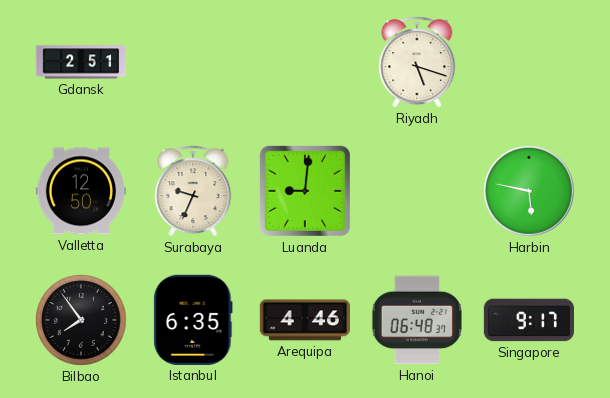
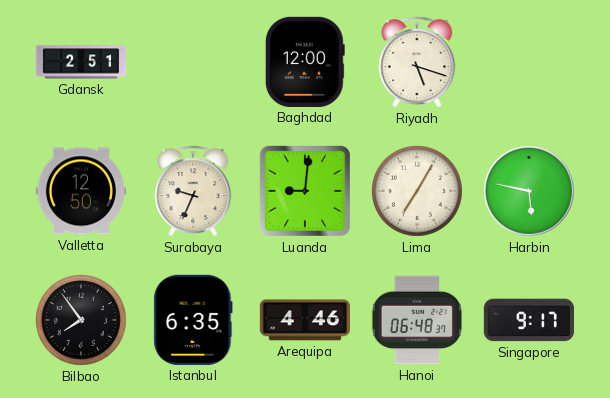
Baghdad: none -> 12:00
Lima: none -> 7:05
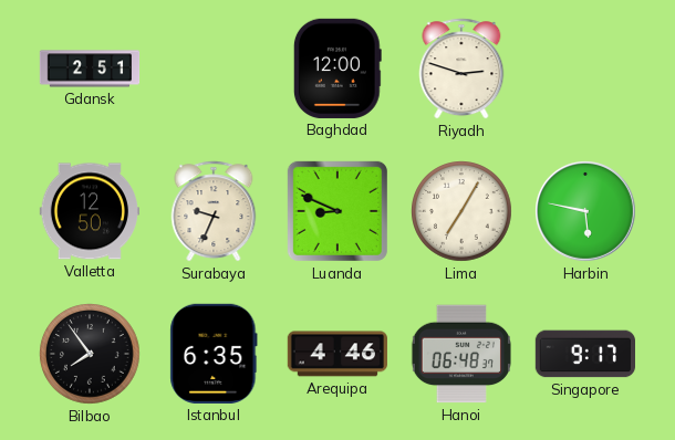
Riyadh: 5:18 -> 2:48
Luanda: 9:01 -> 8:49
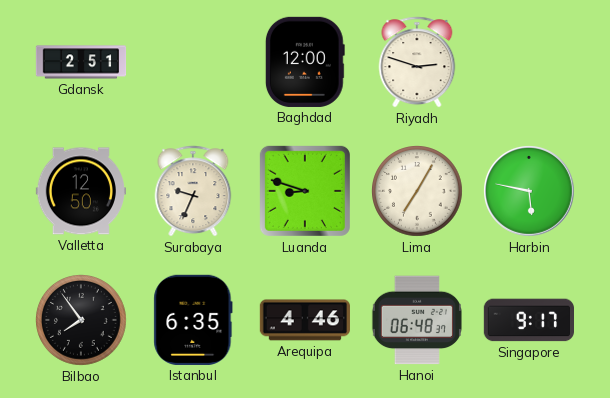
Luanda: 8:49 -> 8:48
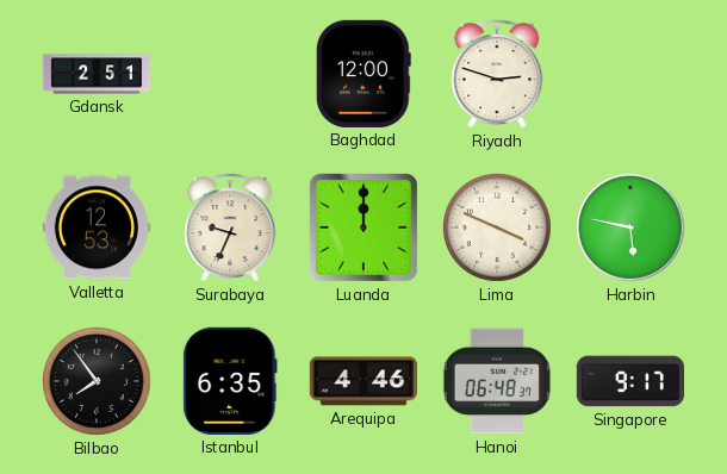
Valletta: 12:50 -> 12:53
Luanda: 8:48 -> 12:00
Lima: 7:05 -> 3:49
